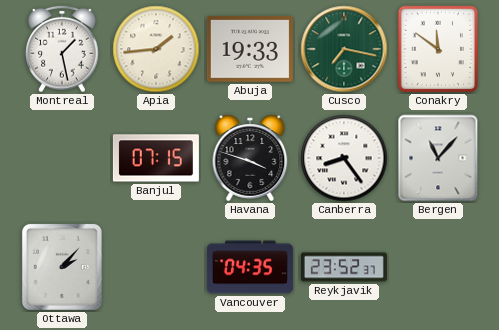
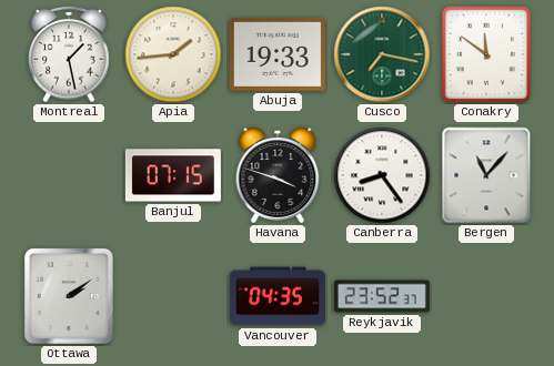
Ottawa: 2:07 -> 2:09
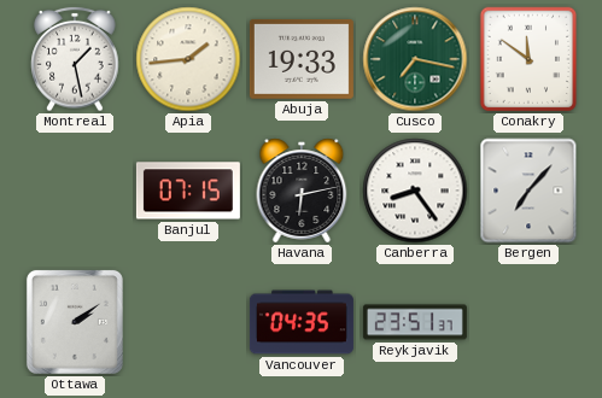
Havana: 3:48 -> 6:13
Bergen: 11:07 -> 7:07
Reykjavik: 23:52 -> 23:51
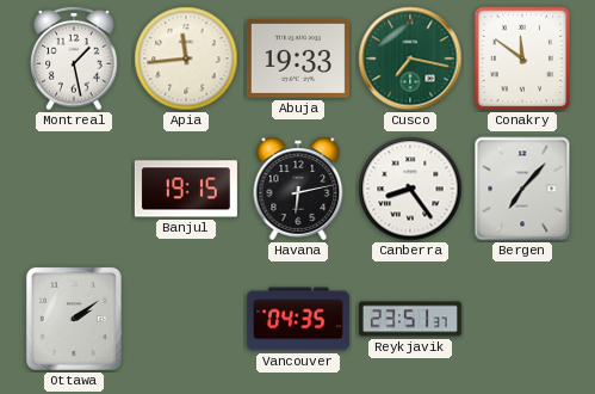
Apia: 1:44 -> 11:44
Banjul: 07:15 -> 19:15
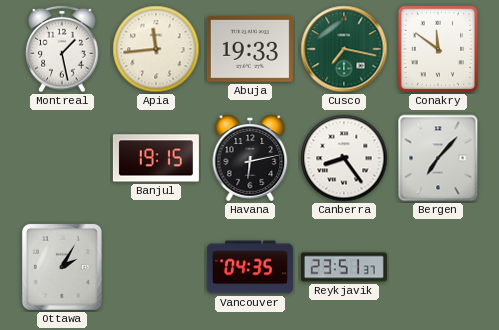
Ottawa: 2:09 -> 2:05
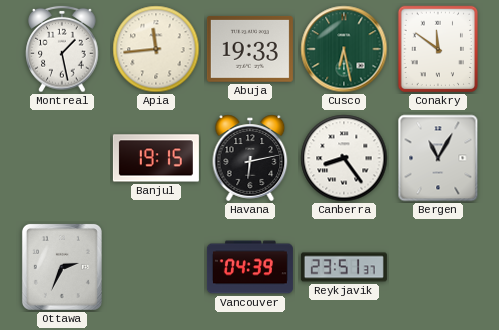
Cusco: 7:17 -> 6:28
Bergen: 7:07 -> 11:05
Ottawa: 2:05 -> 2:34
Vancouver: 04:35 -> 04:39
